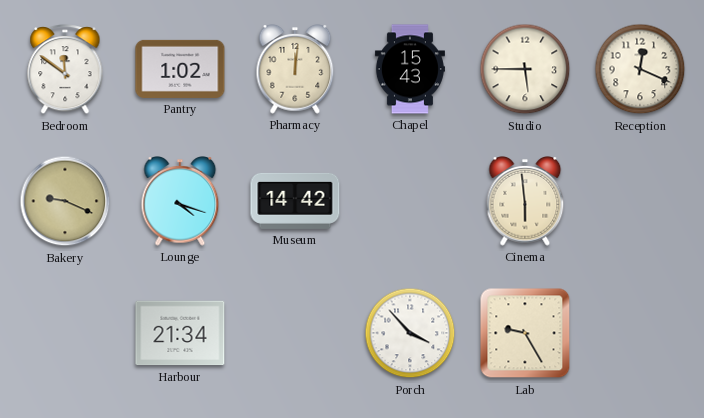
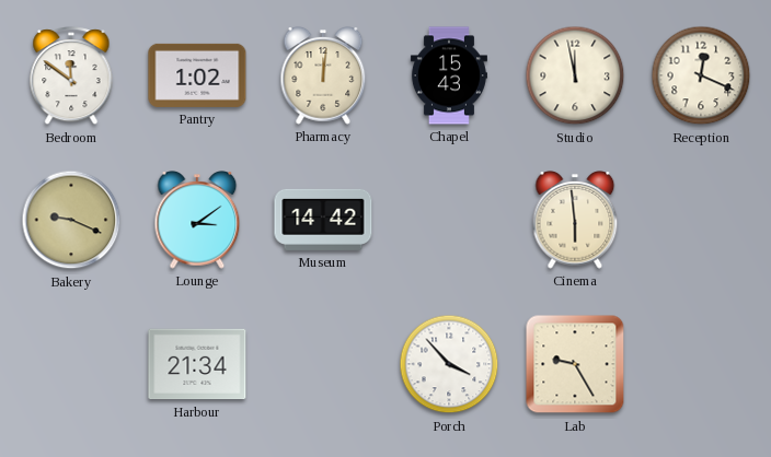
Studio: 5:45 -> 11:58
Lounge: 4:18 -> 3:09
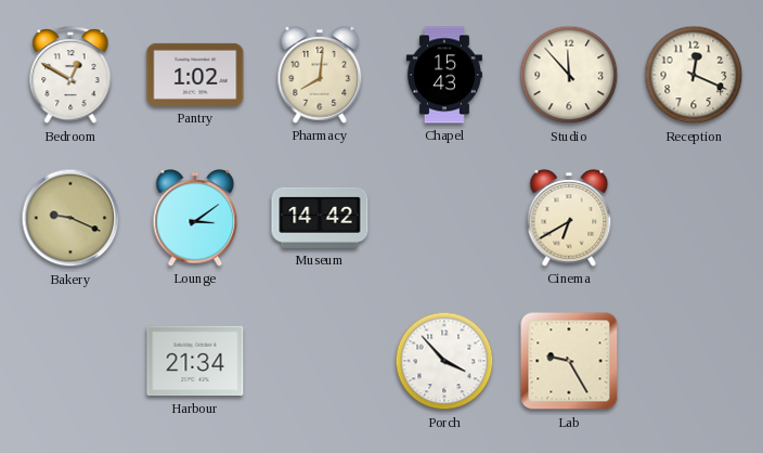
Bedroom: 11:51 -> 12:50
Pharmacy: 12:01 -> 8:01
Studio: 11:58 -> 11:53
Cinema: 5:59 -> 6:40
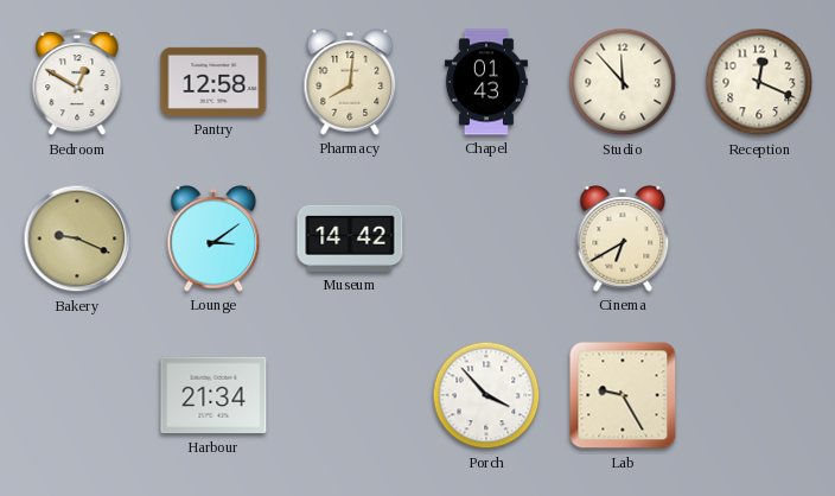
Pantry: 1:02 -> 12:58
Chapel: 15:43 -> 01:43
